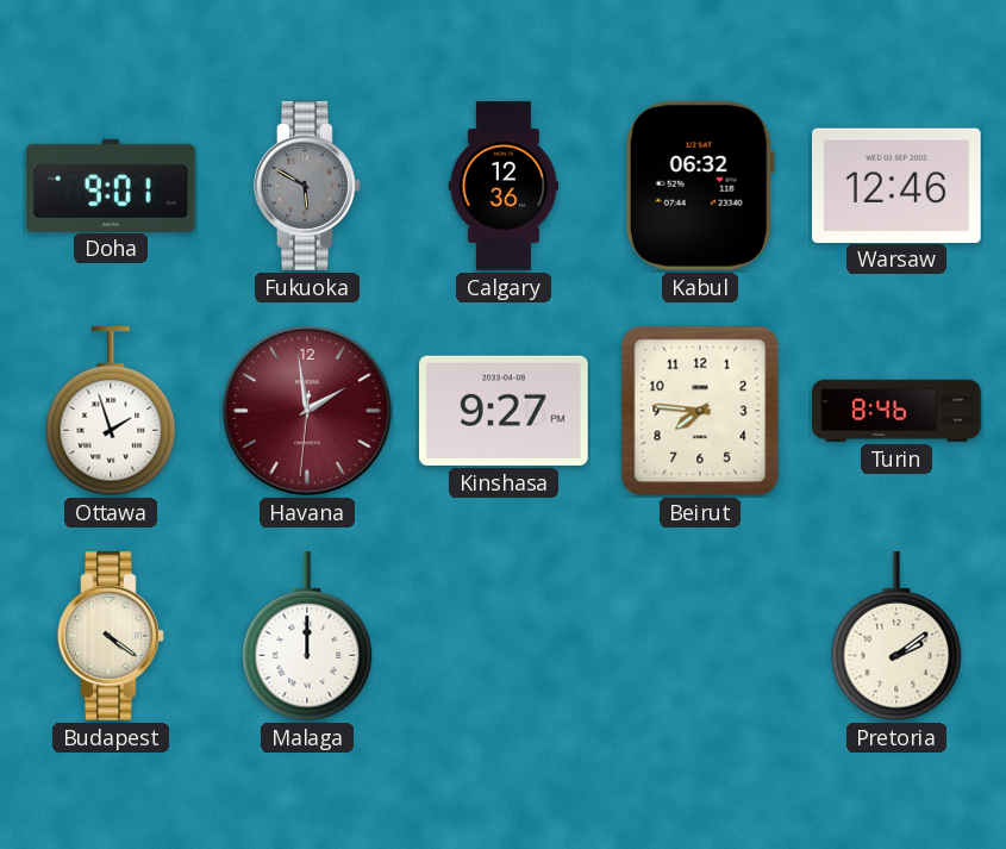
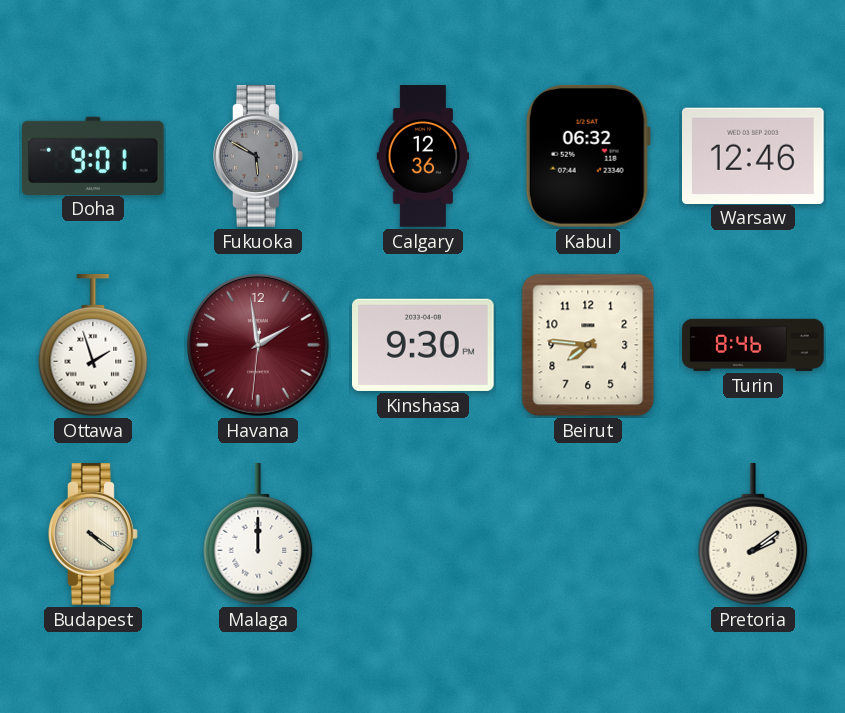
Kinshasa: 9:27 -> 9:30
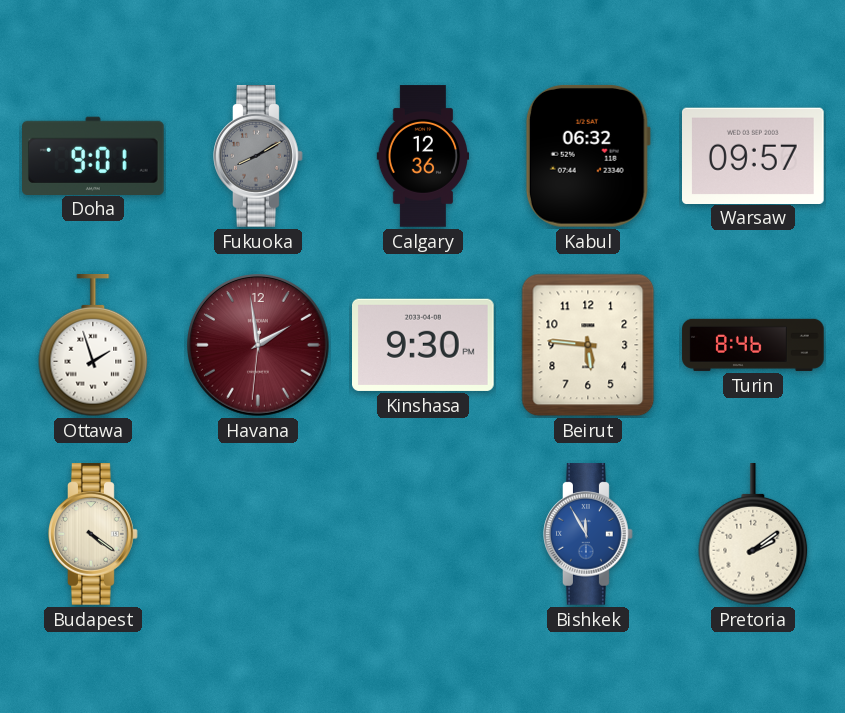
Fukuoka: 5:50 -> 8:10
Warsaw: 12:46 -> 09:57
Beirut: 7:46 -> 5:46
Malaga: 12:00 -> none
Bishkek: none -> 11:55
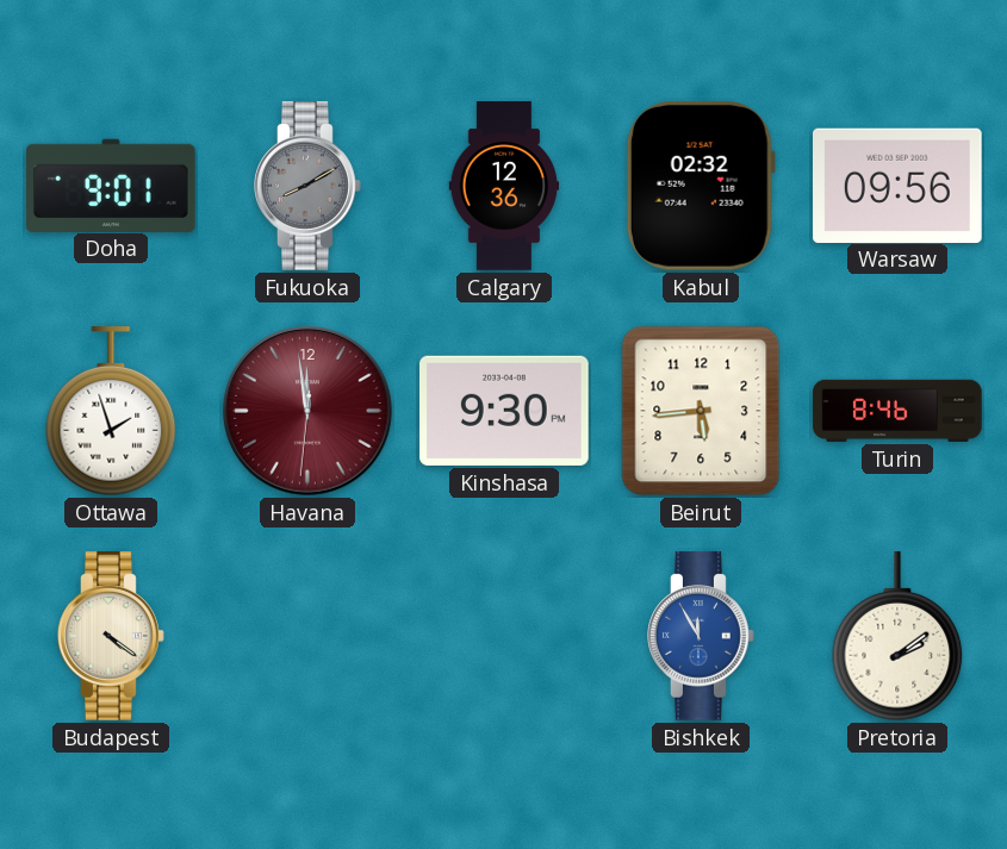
Kabul: 06:32 -> 02:32
Warsaw: 09:57 -> 09:56
Havana: 1:58 -> 11:58
Beirut: 5:46 -> 5:44
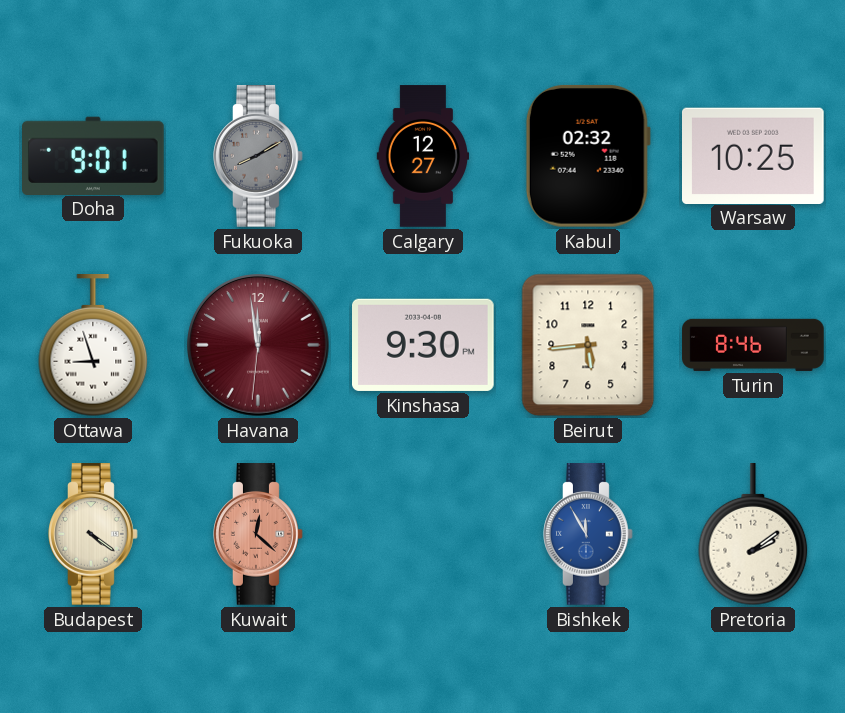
Calgary: 12:36 -> 12:27
Warsaw: 09:56 -> 10:25
Ottawa: 1:57 -> 8:57
Kuwait: none -> 12:22
